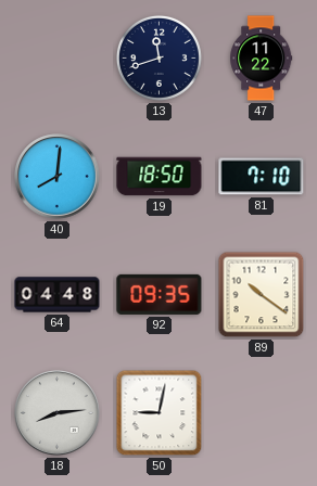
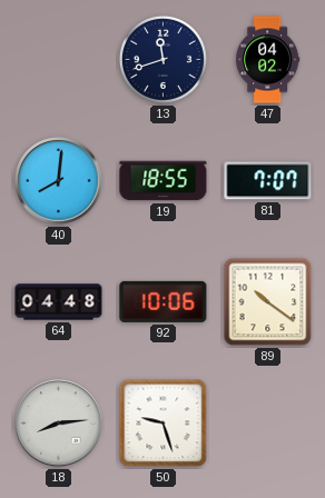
47: 11:22 -> 04:02
19: 18:50 -> 18:55
81: 7:10 -> 7:07
92: 09:35 -> 10:06
50: 9:02 -> 9:27
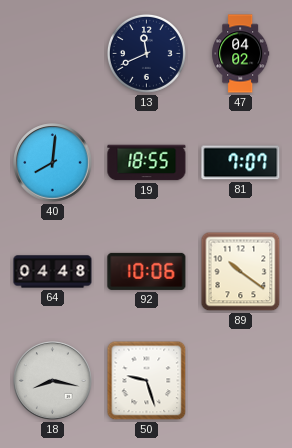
13: 11:42 -> 11:41
18: 8:14 -> 8:17
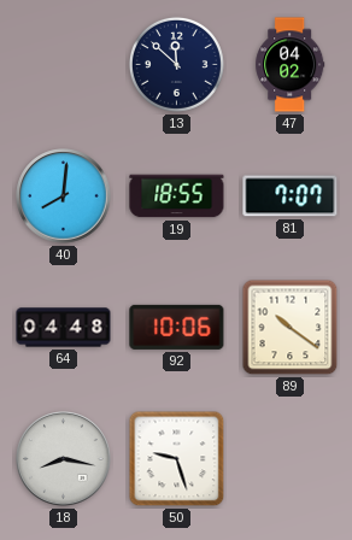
13: 11:41 -> 11:52
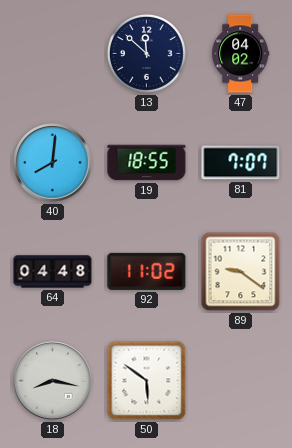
92: 10:06 -> 11:02
89: 10:21 -> 9:21
50: 9:27 -> 5:51
